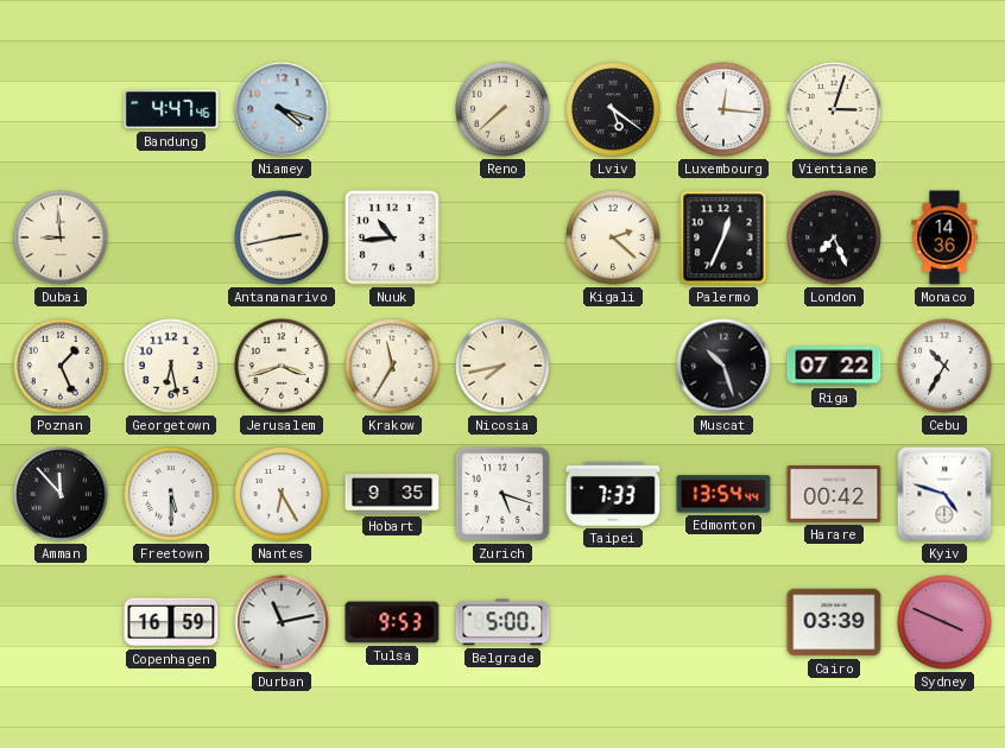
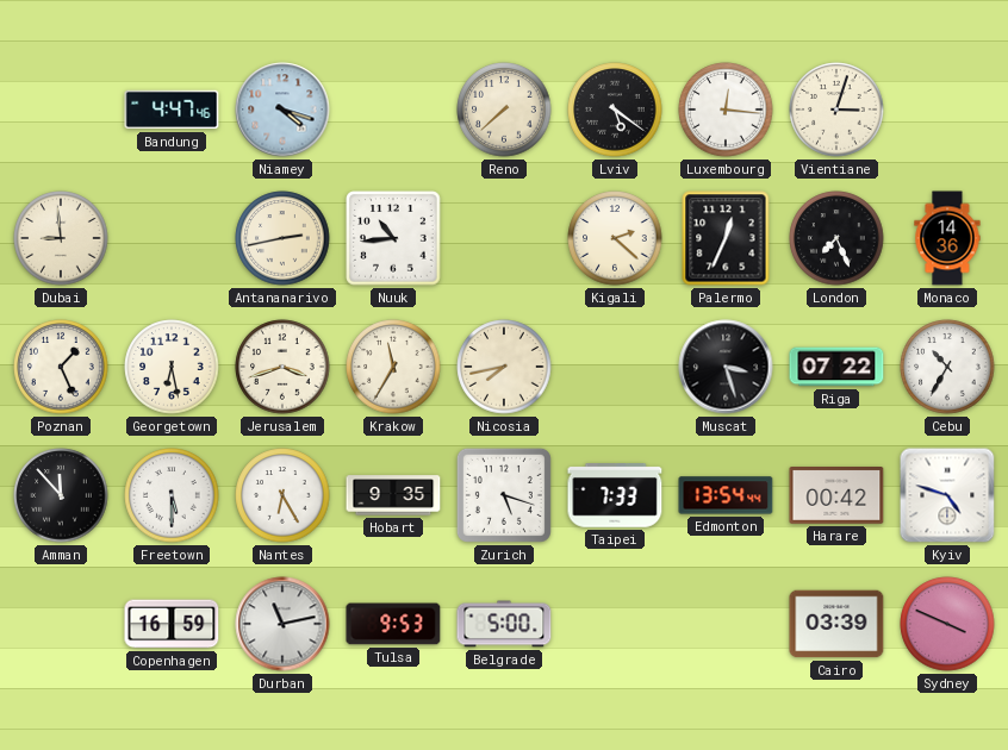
Muscat: 10:27 -> 3:27
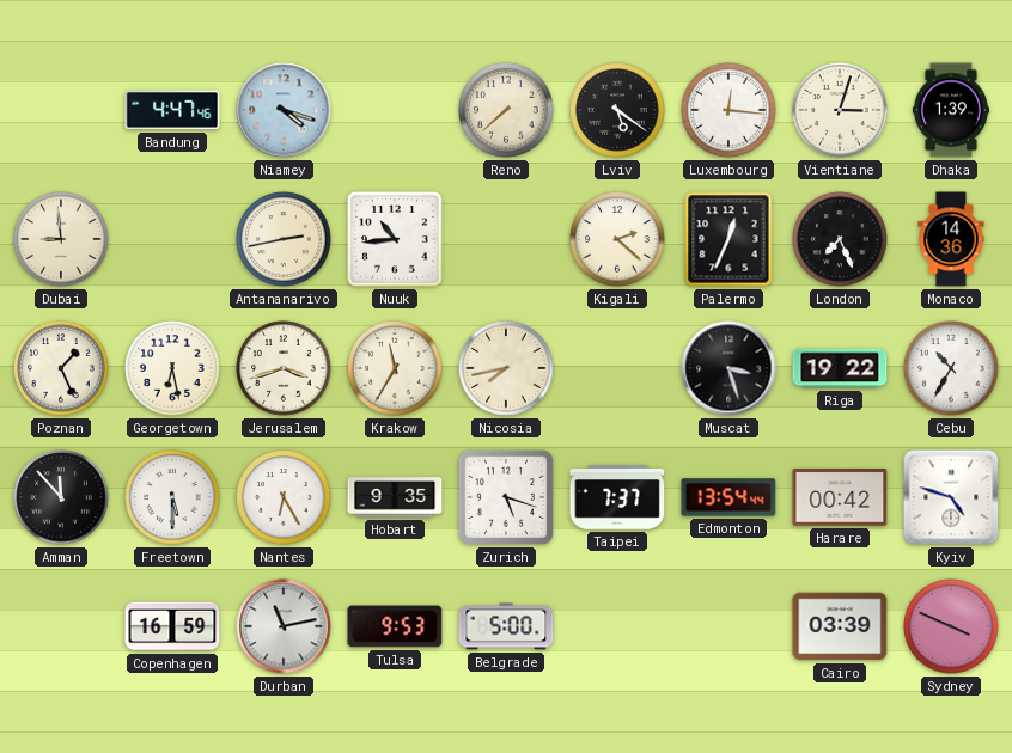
Dhaka: none -> 1:39
Riga: 07:22 -> 19:22
Taipei: 7:33 -> 7:37
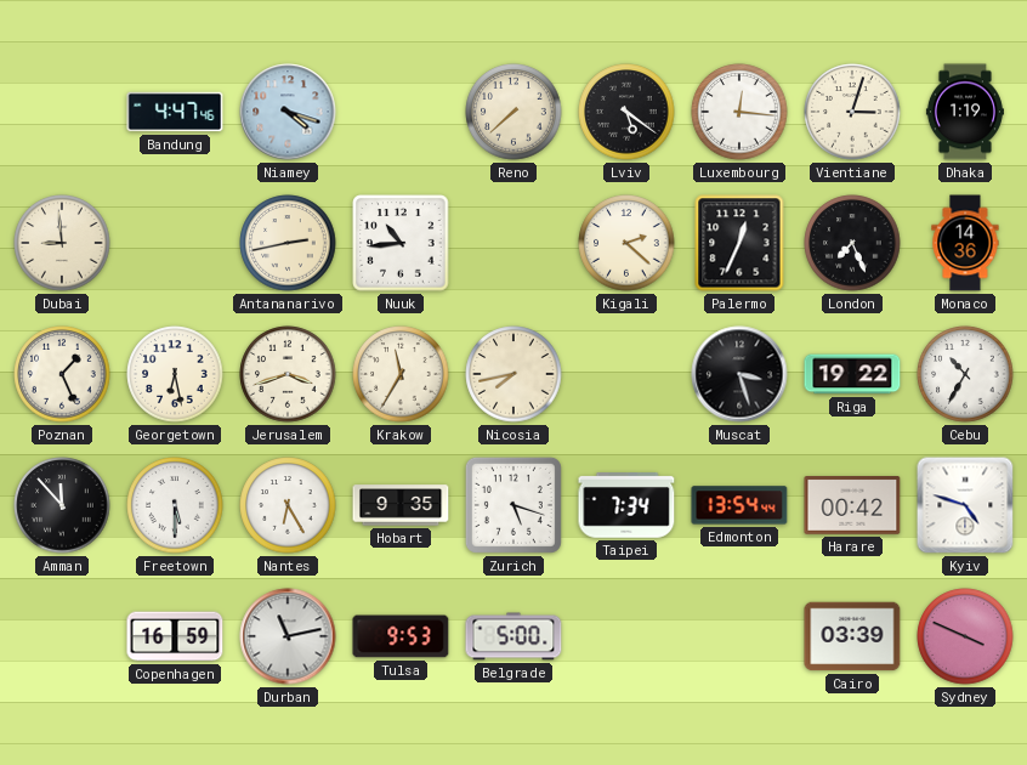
Dhaka: 1:39 -> 1:19
Taipei: 7:37 -> 7:34
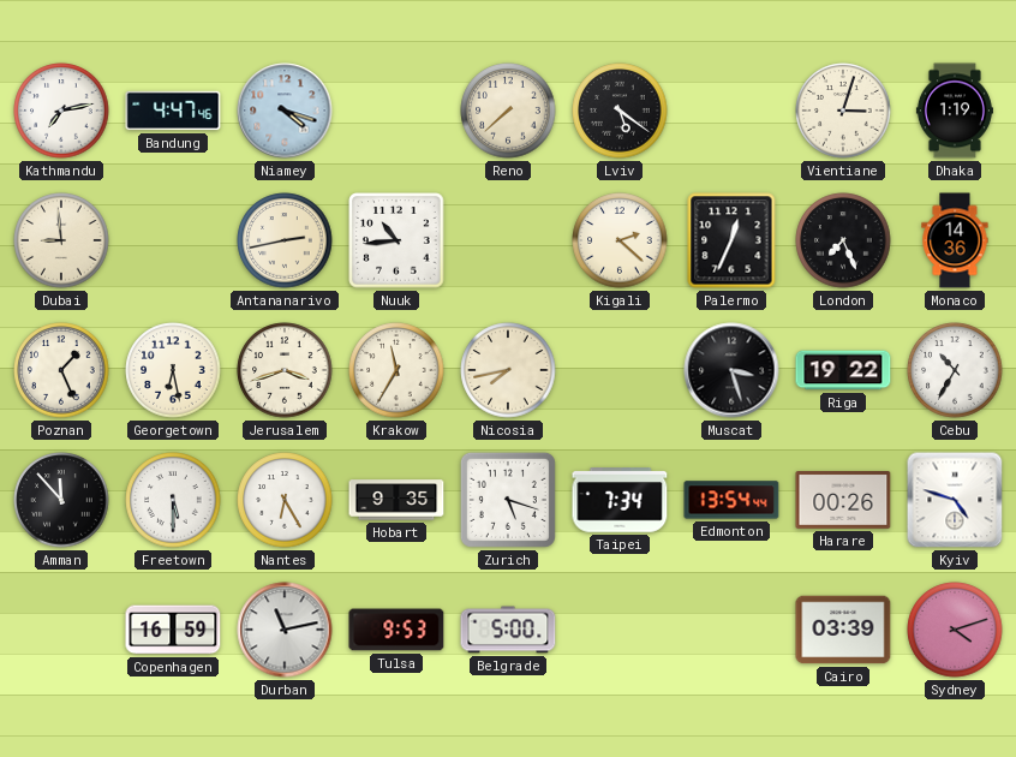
Kathmandu: none -> 7:13
Luxembourg: 12:16 -> none
Harare: 00:42 -> 00:26
Sydney: 3:49 -> 4:12
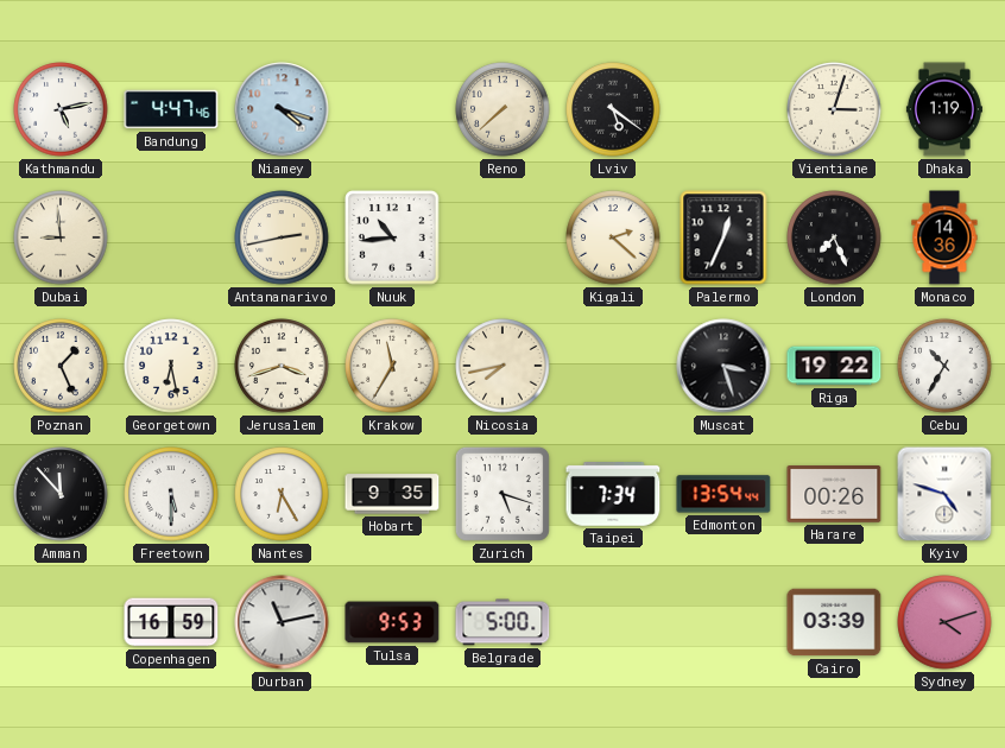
Kathmandu: 7:13 -> 5:13
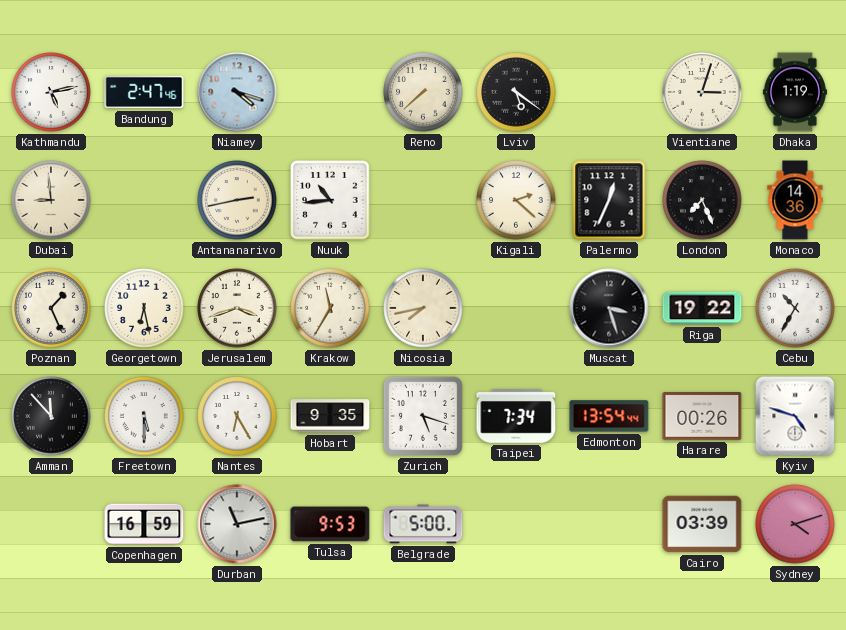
Bandung: 4:47 -> 2:47
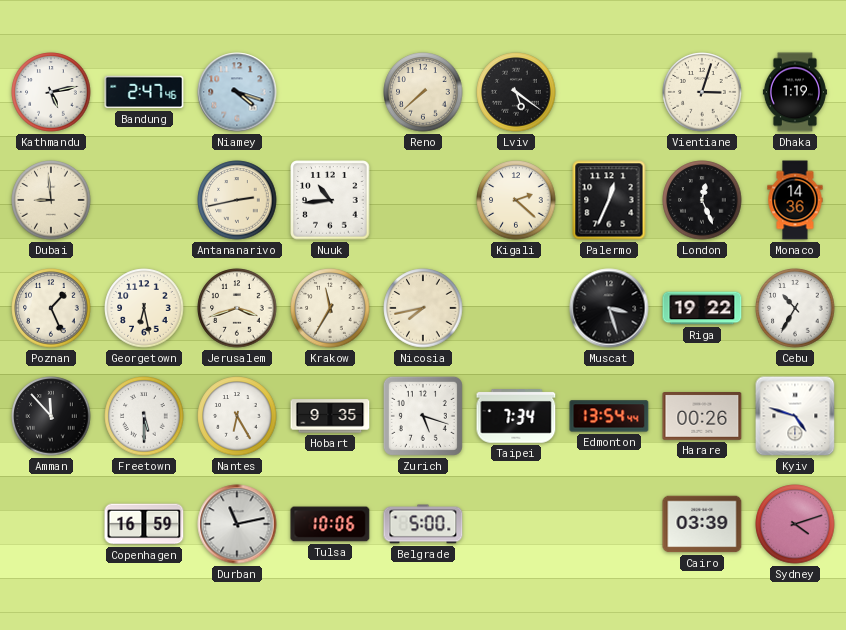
London: 7:26 -> 12:26
Tulsa: 9:53 -> 10:06
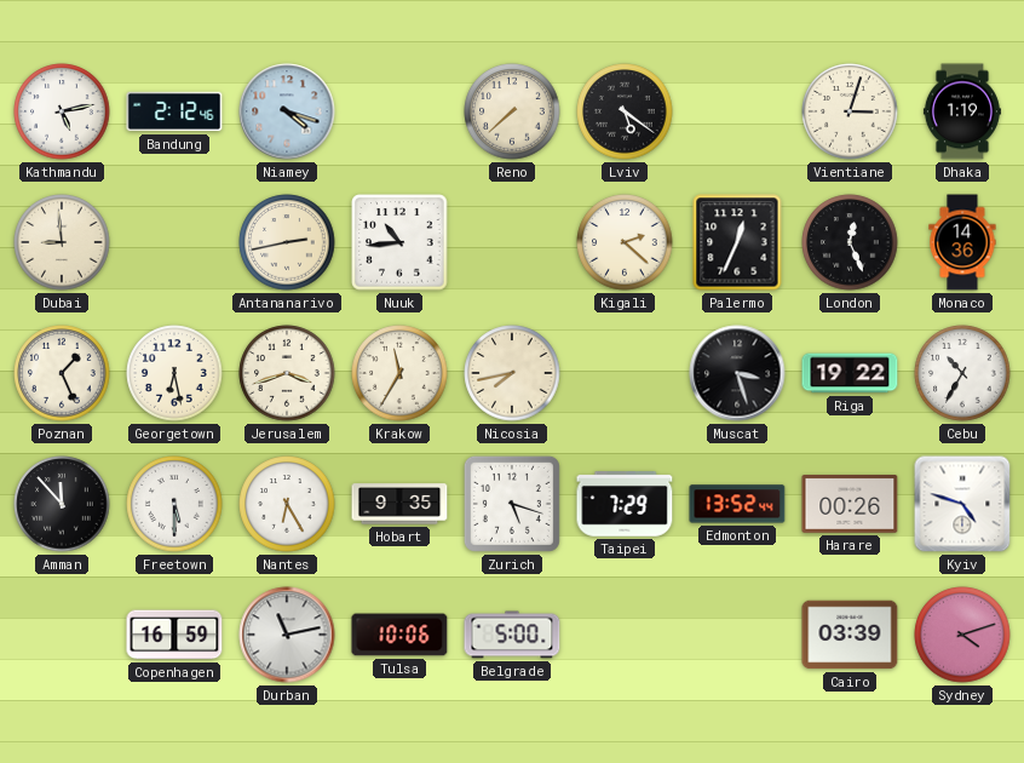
Bandung: 2:47 -> 2:12
Taipei: 7:34 -> 7:29
Edmonton: 13:54 -> 13:52
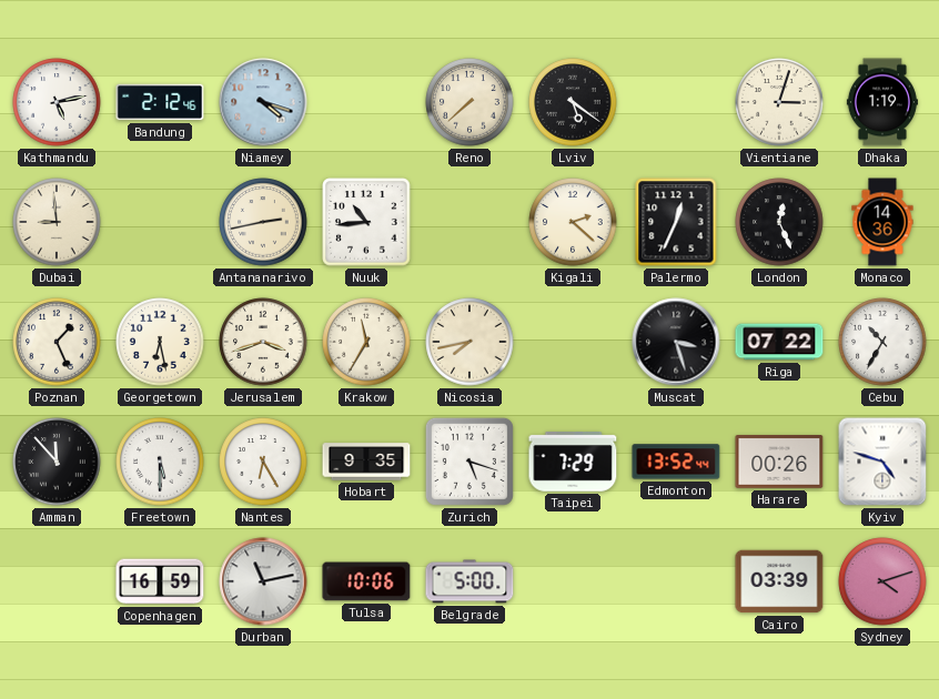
Riga: 19:22 -> 07:22
